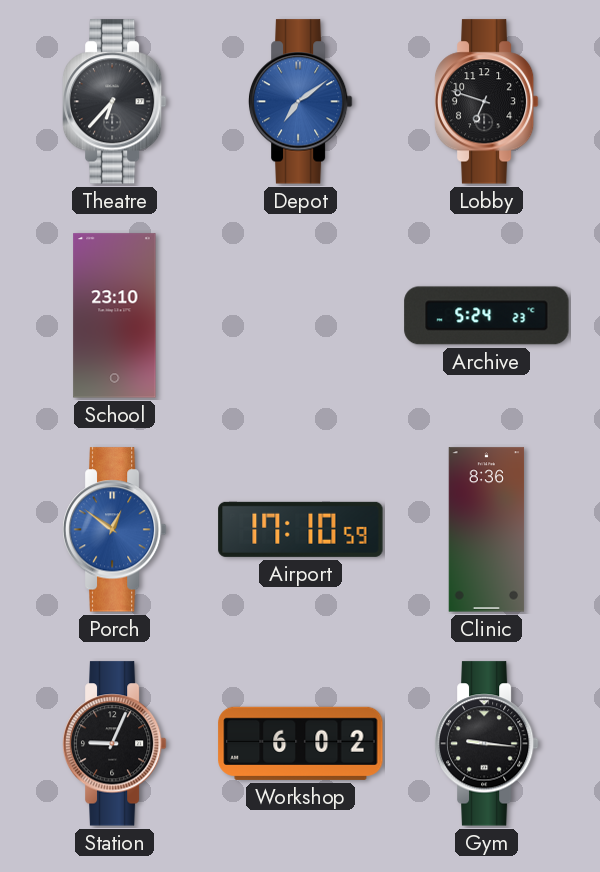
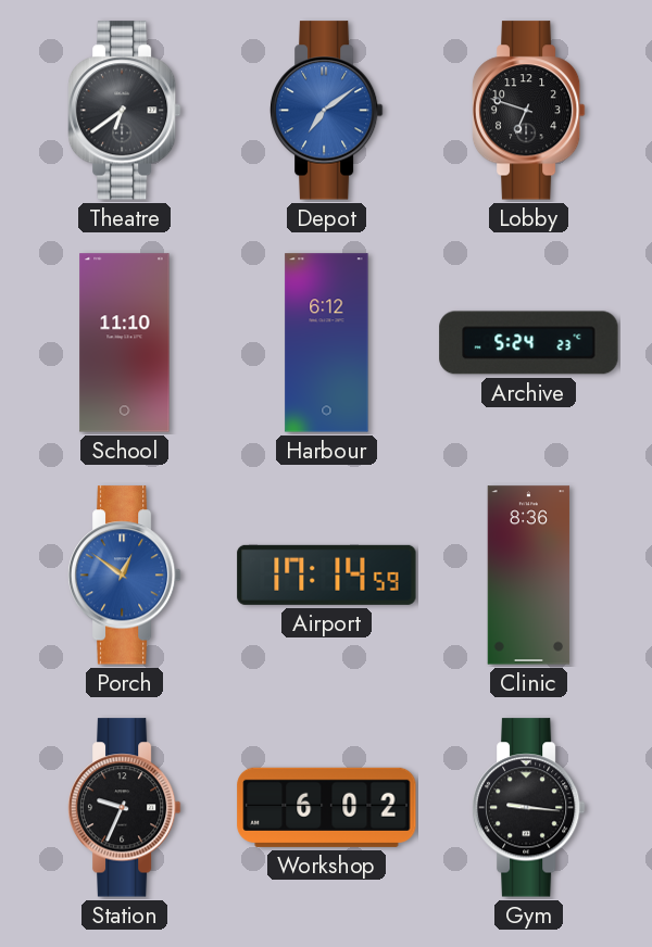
Theatre: 6:37 -> 6:39
School: 23:10 -> 11:10
Harbour: none -> 6:12
Airport: 17:10 -> 17:14
Station: 9:04 -> 9:34
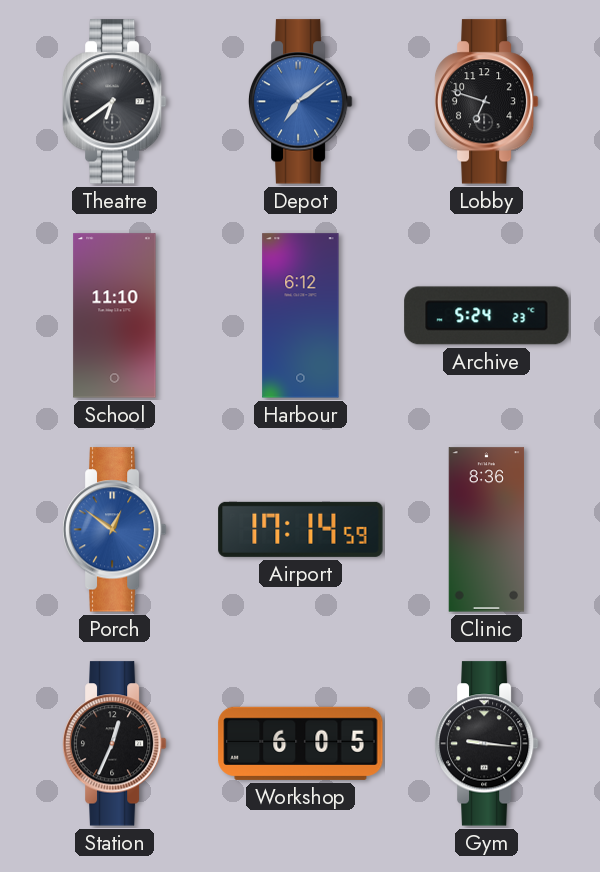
Station: 9:34 -> 12:34
Workshop: 6:02 -> 6:05
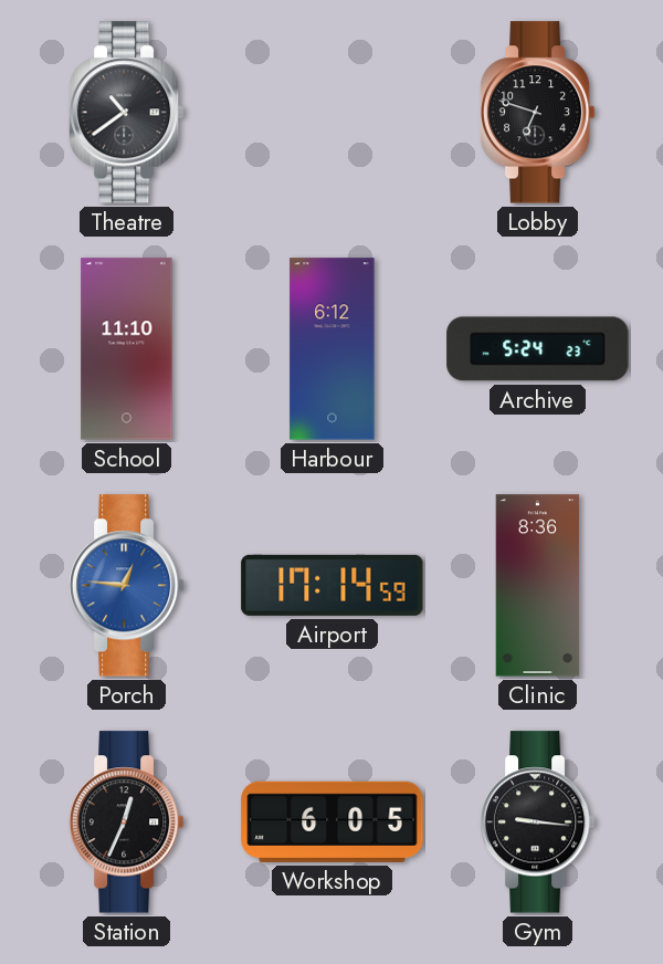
Theatre: 6:39 -> 10:39
Depot: 7:09 -> none
Porch: 12:51 -> 12:46
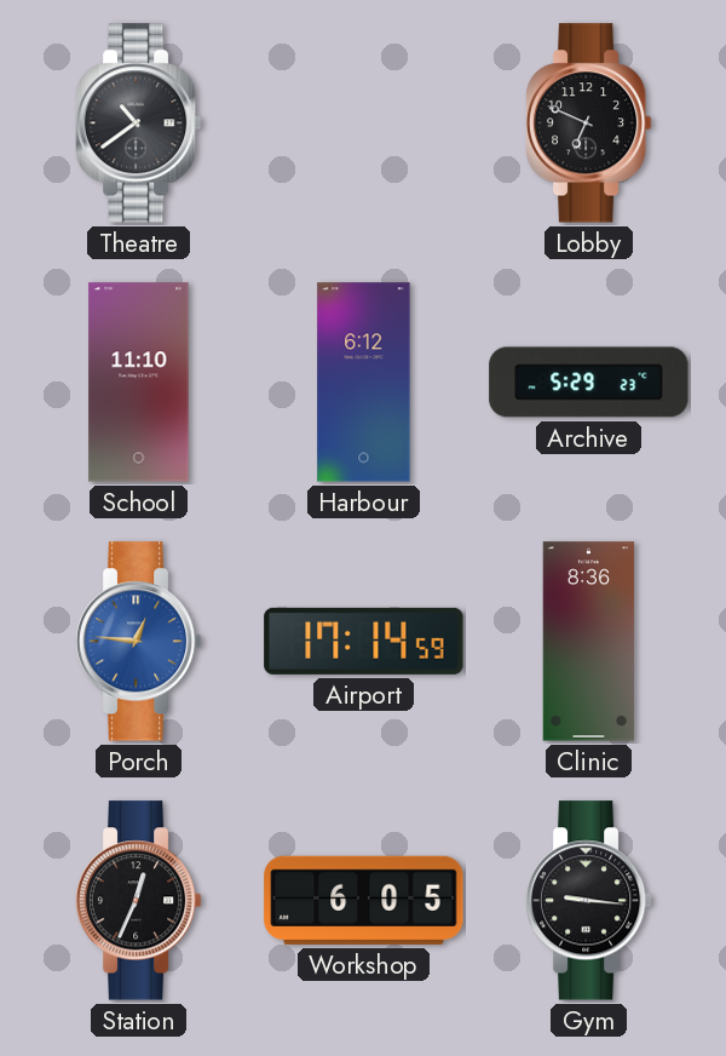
Lobby: 6:48 -> 6:49
Archive: 5:24 -> 5:29
